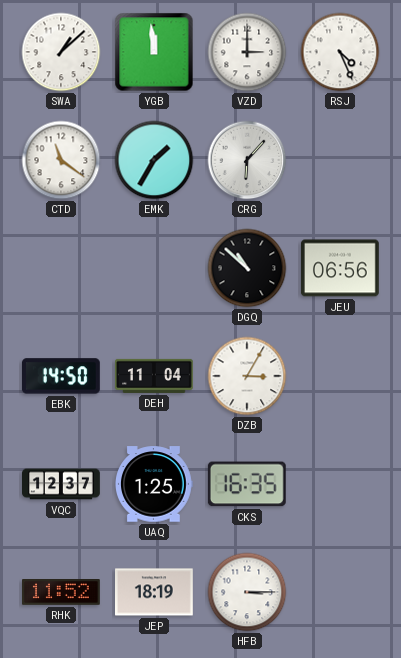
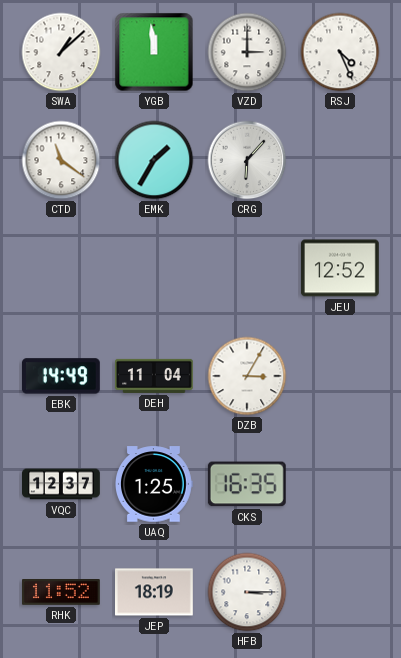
DGQ: 10:52 -> none
JEU: 06:56 -> 12:52
EBK: 14:50 -> 14:49
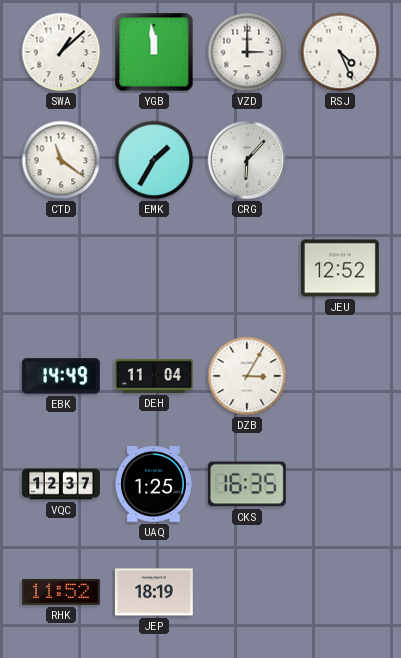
HFB: 3:15 -> none
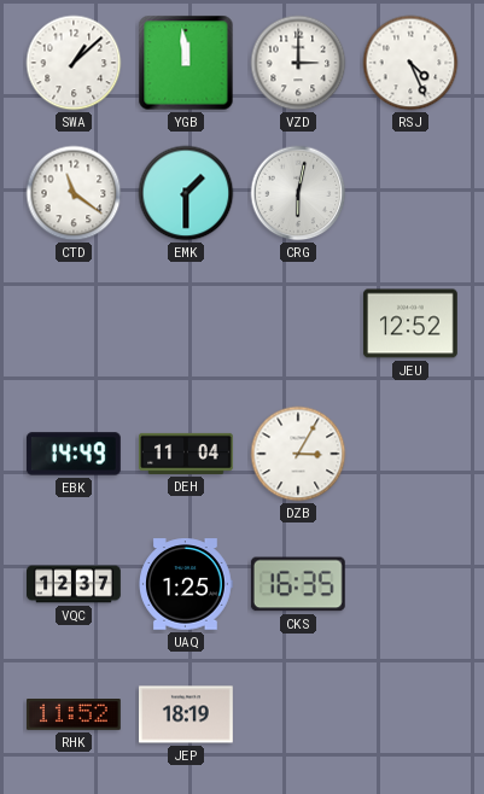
EMK: 1:35 -> 1:30
CRG: 6:07 -> 6:02
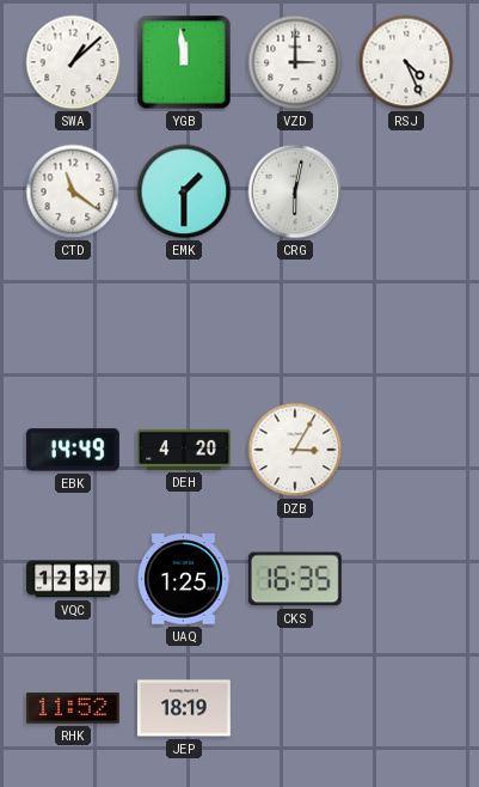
JEU: 12:52 -> none
DEH: 11:04 -> 4:20
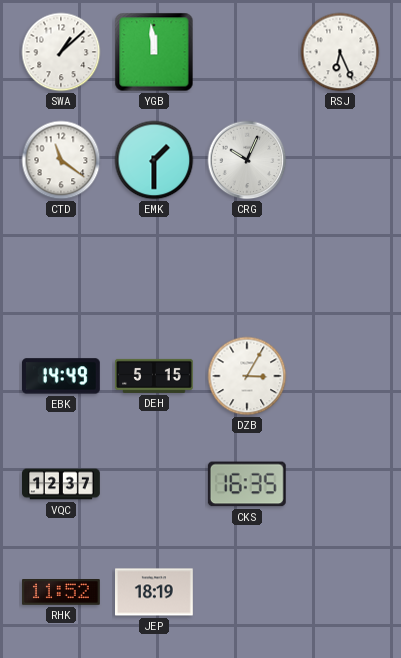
VZD: 3:00 -> none
RSJ: 4:26 -> 6:26
CRG: 6:02 -> 10:04
DEH: 4:20 -> 5:15
UAQ: 1:25 -> none
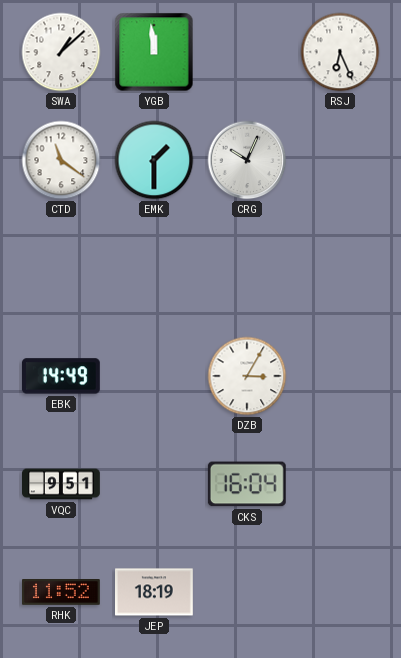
DEH: 5:15 -> none
VQC: 12:37 -> 9:51
CKS: 16:35 -> 16:04
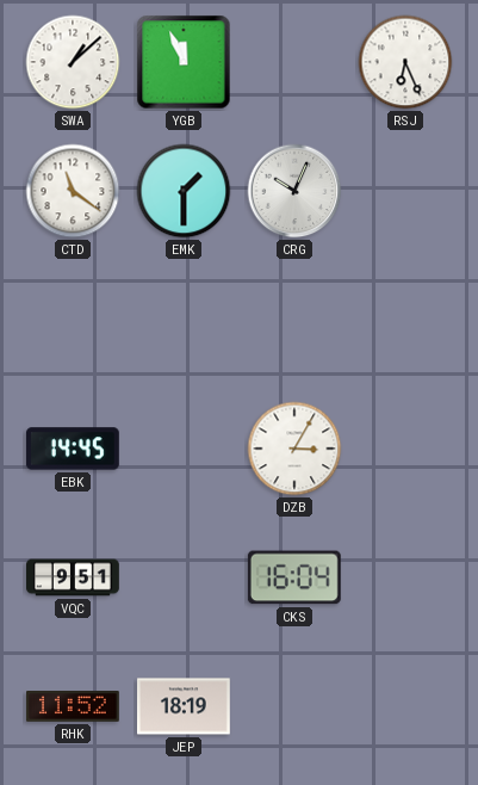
YGB: 11:59 -> 11:56
EBK: 14:49 -> 14:45
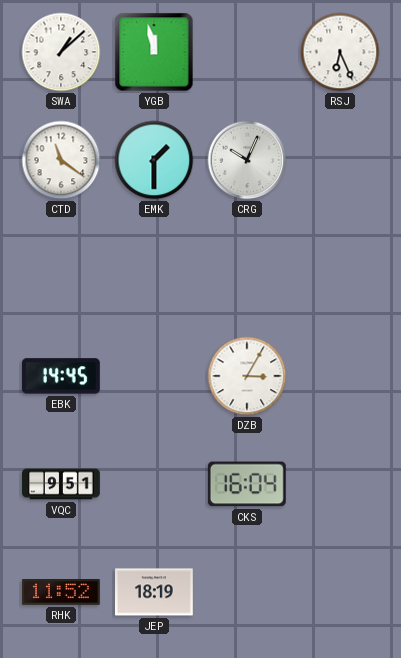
YGB: 11:56 -> 11:58
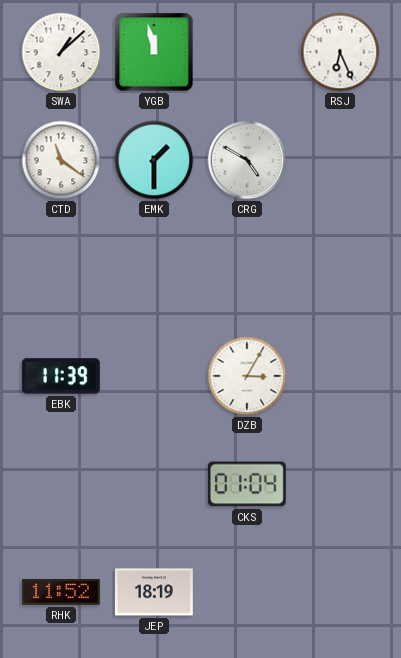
CRG: 10:04 -> 4:50
EBK: 14:45 -> 11:39
VQC: 9:51 -> none
CKS: 16:04 -> 01:04
